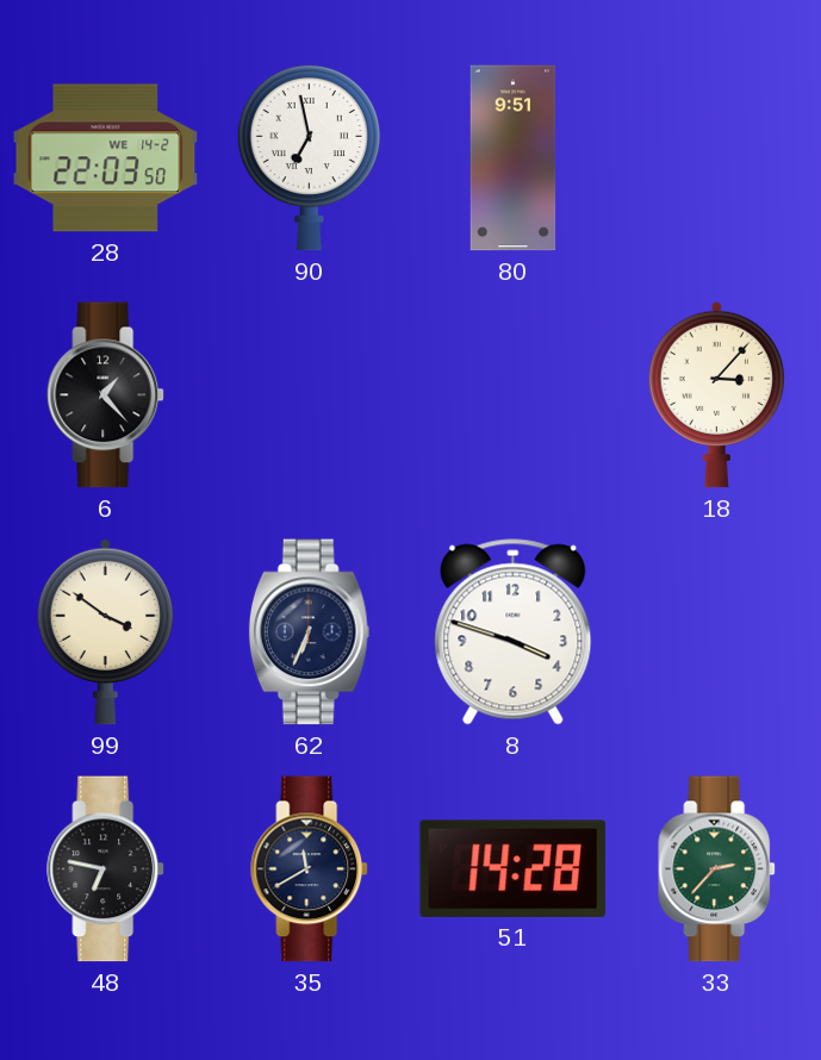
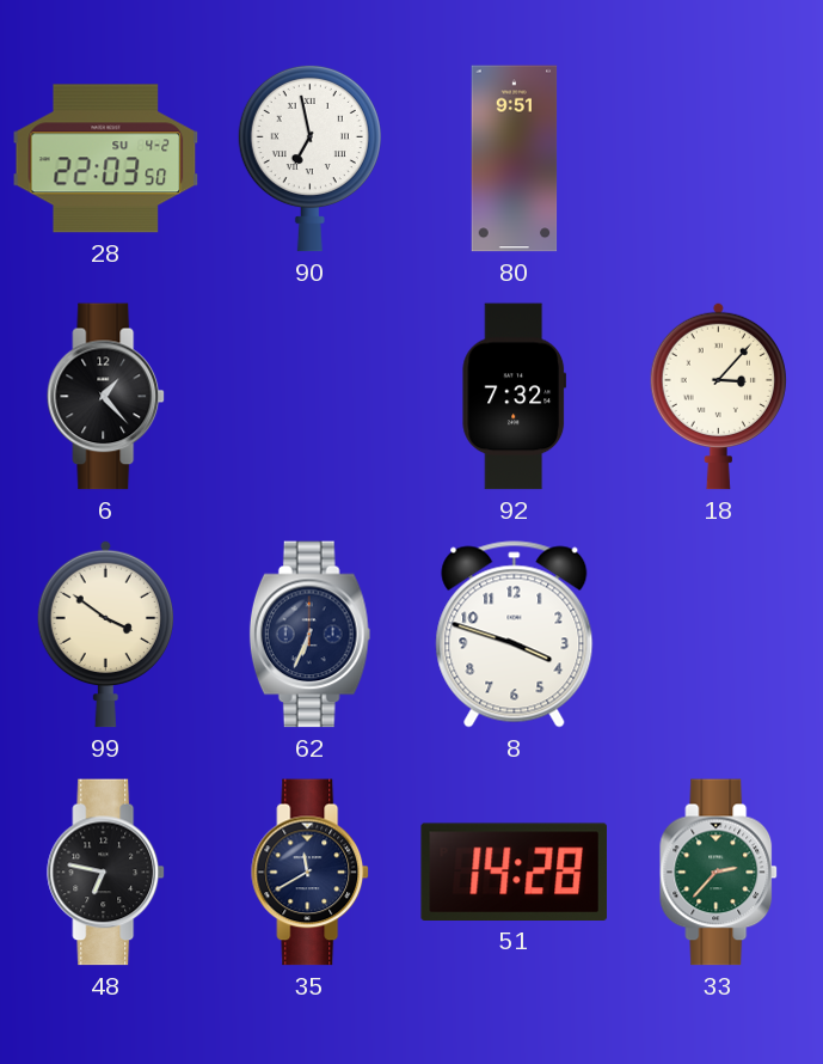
28 date: WE 14-2 -> SU 4-2
92: none -> 7:32
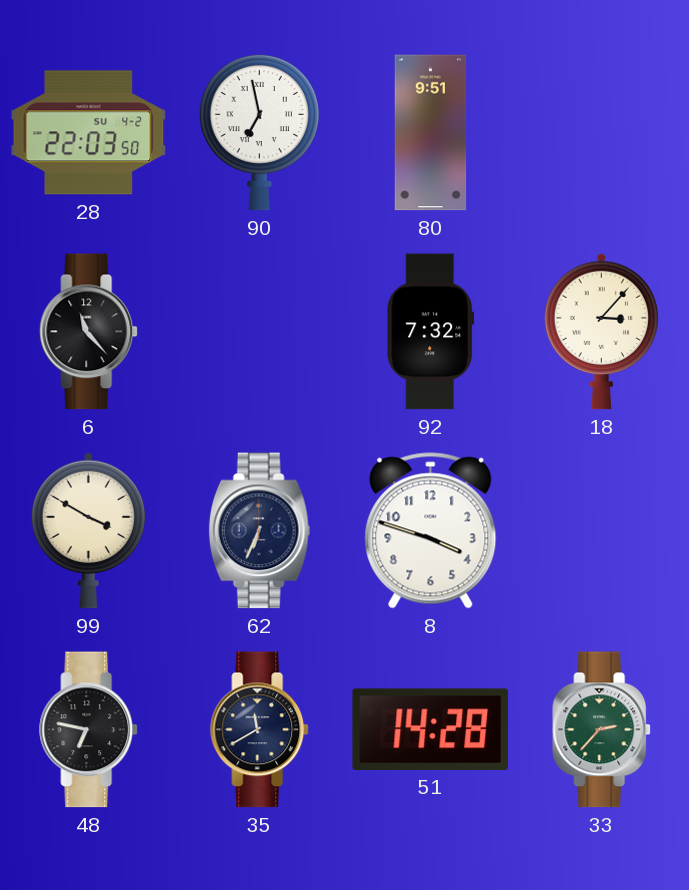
6: 1:23 -> 11:23
99: 3:51 -> 3:50
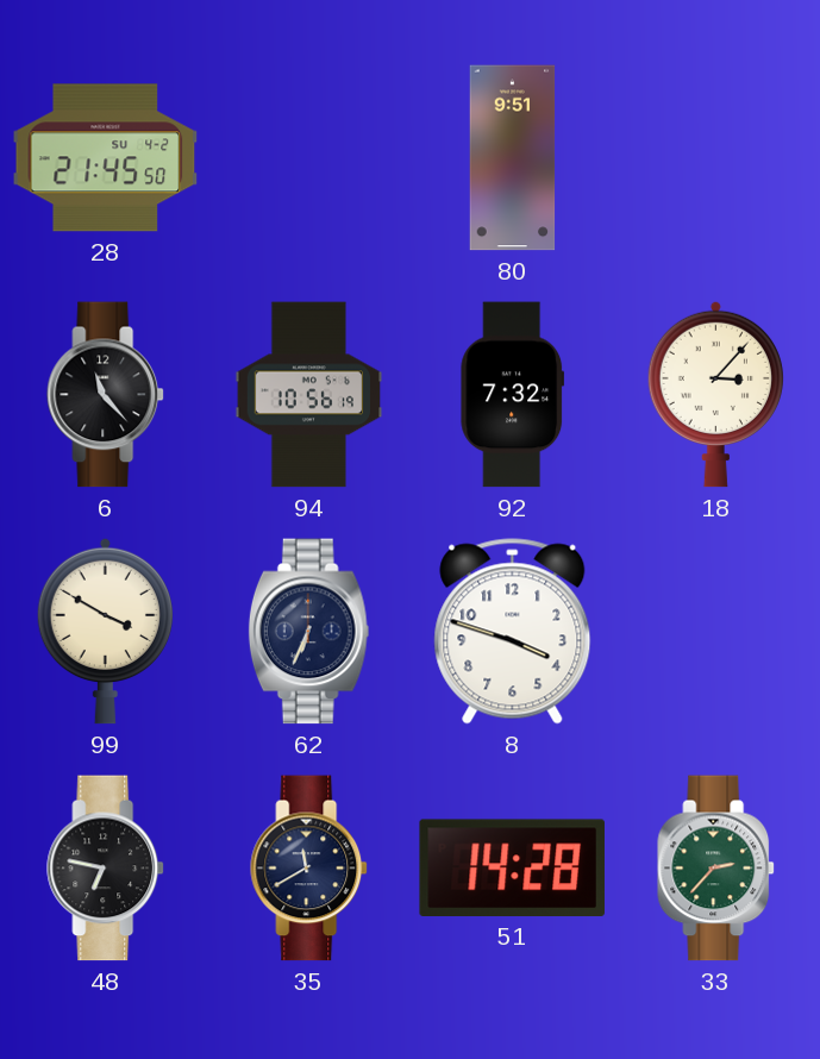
28: 22:03 -> 21:45
90: 6:58 -> none
94: none -> 10:56
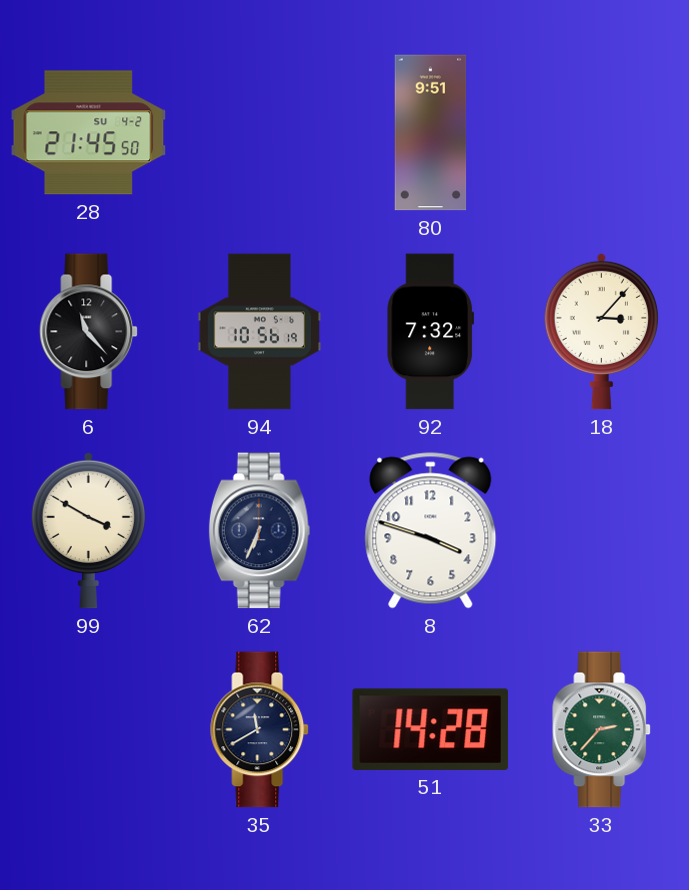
48: 6:47 -> none
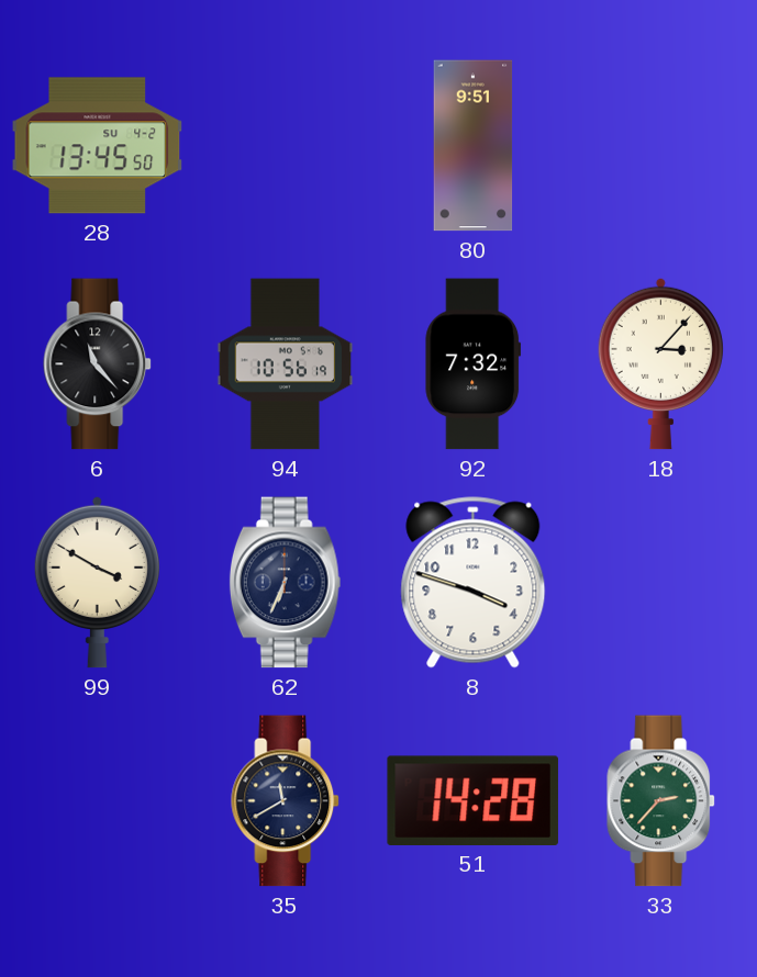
28: 21:45 -> 13:45
